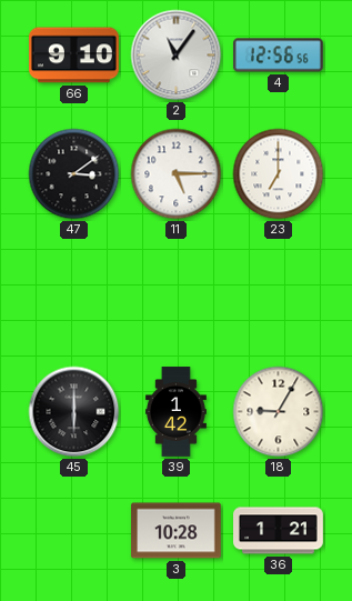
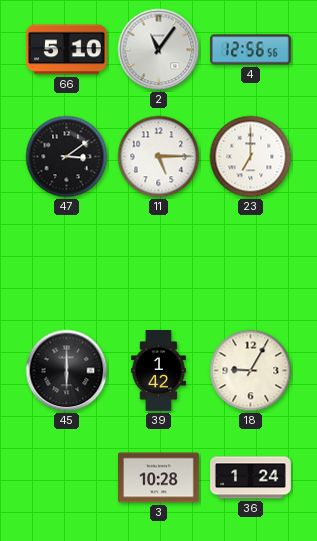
66: 9:10 -> 5:10
36: 1:21 -> 1:24
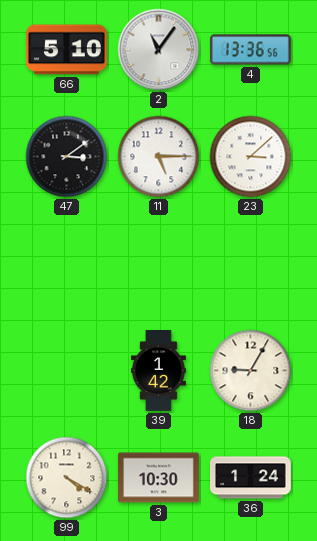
4: 12:56 -> 13:36
23: 7:00 -> 3:08
45: 6:00 -> none
99: none -> 4:20
3: 10:28 -> 10:30
